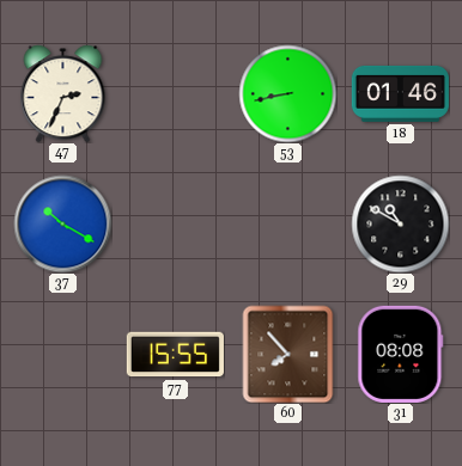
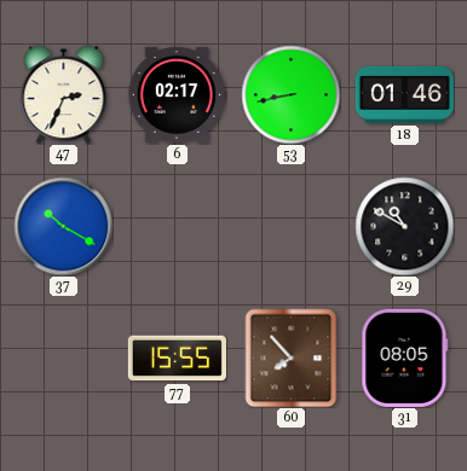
6: none -> 02:17
31: 08:08 -> 08:05
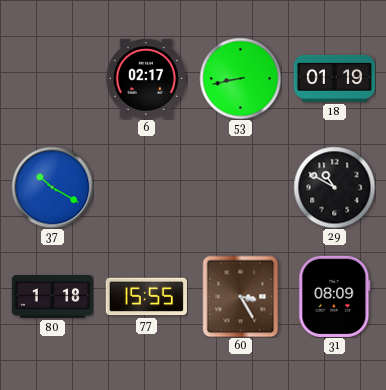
47: 2:34 -> none
18: 01:46 -> 01:19
80: none -> 1:18
60: 7:53 -> 3:25
31: 08:05 -> 08:09
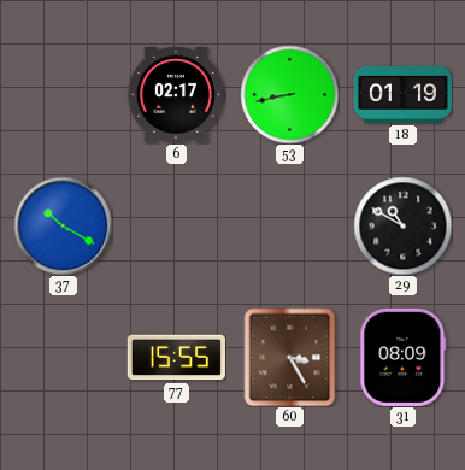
80: 1:18 -> none
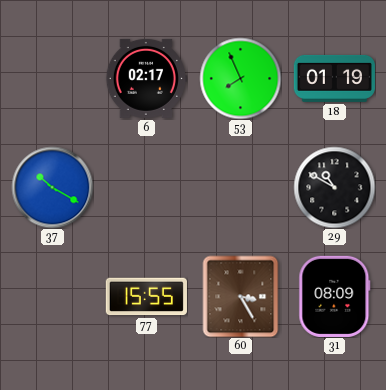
53: 8:43 -> 7:56
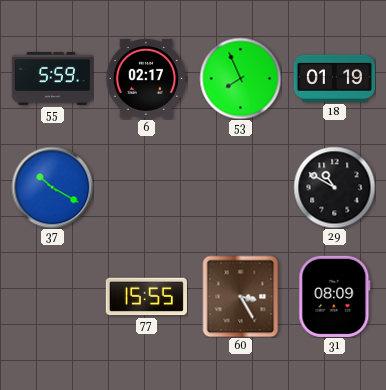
55: none -> 5:59
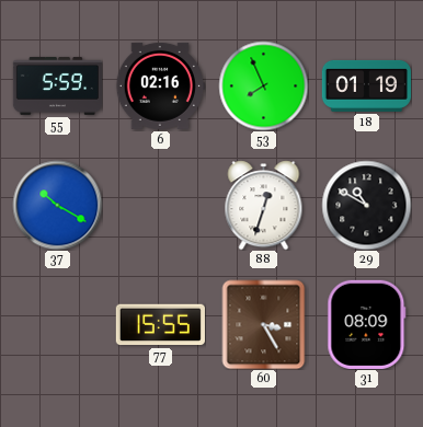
6: 02:17 -> 02:16
88: none -> 12:33
